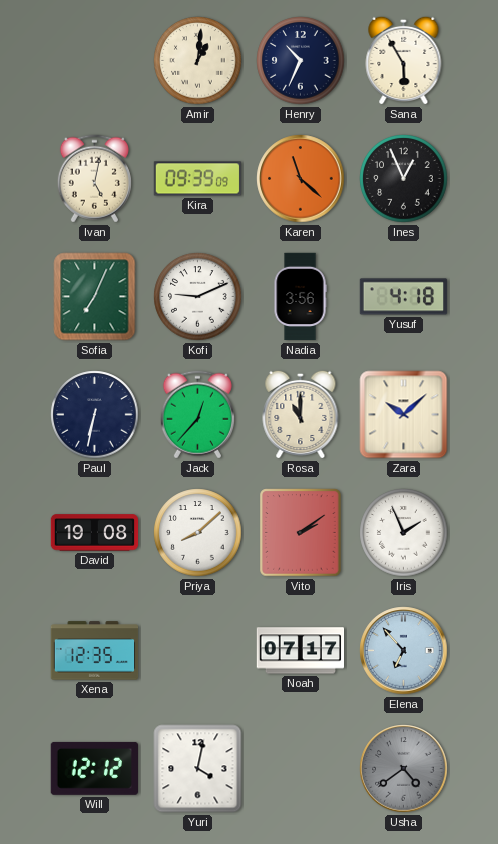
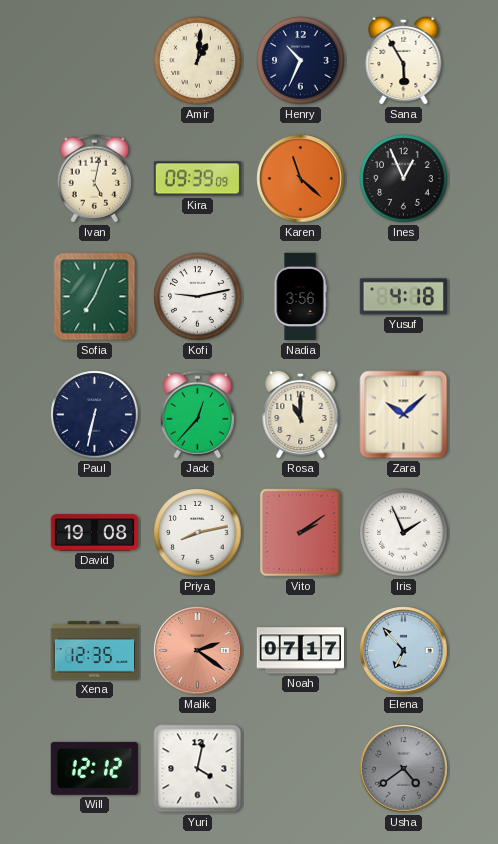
Kofi: 9:11 -> 9:13
Priya: 8:08 -> 8:13
Malik: none -> 2:21
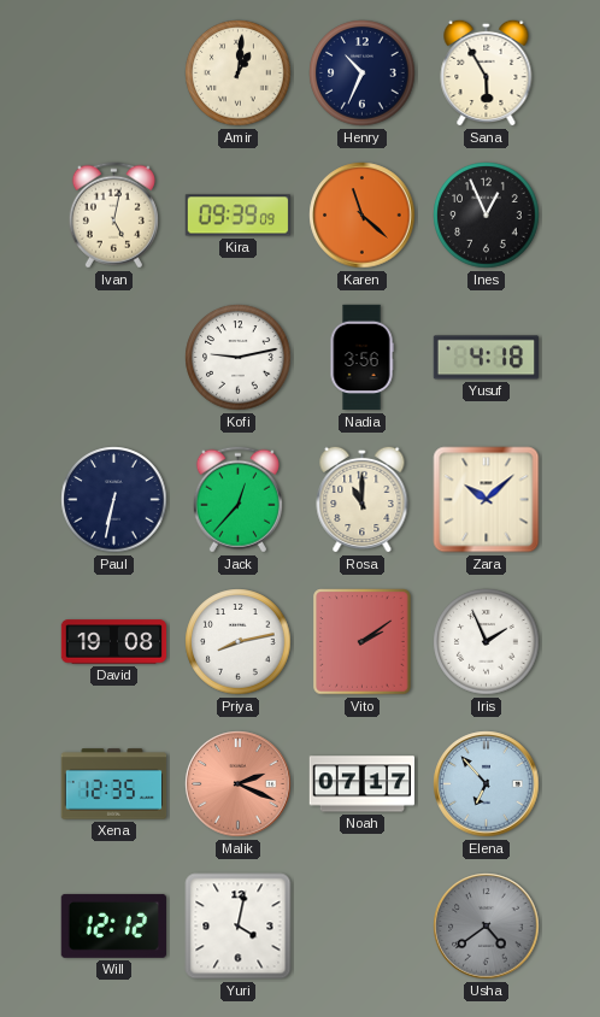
Sofia: 7:04 -> none
Malik: 2:21 -> 2:19
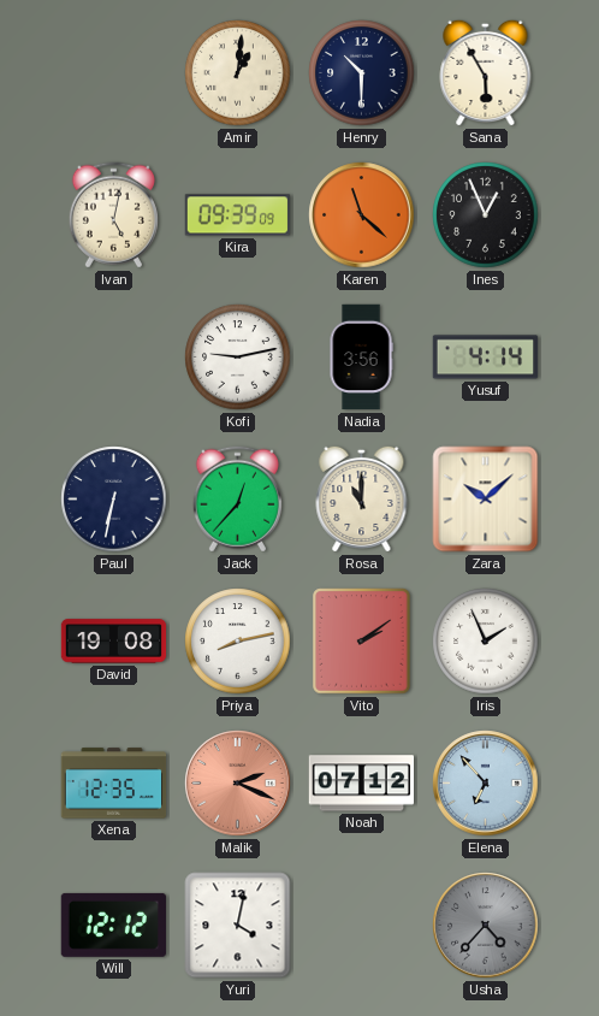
Henry: 10:34 -> 10:30
Yusuf: 4:18 -> 4:14
Noah: 07:17 -> 07:12
Usha: 4:39 -> 4:37
